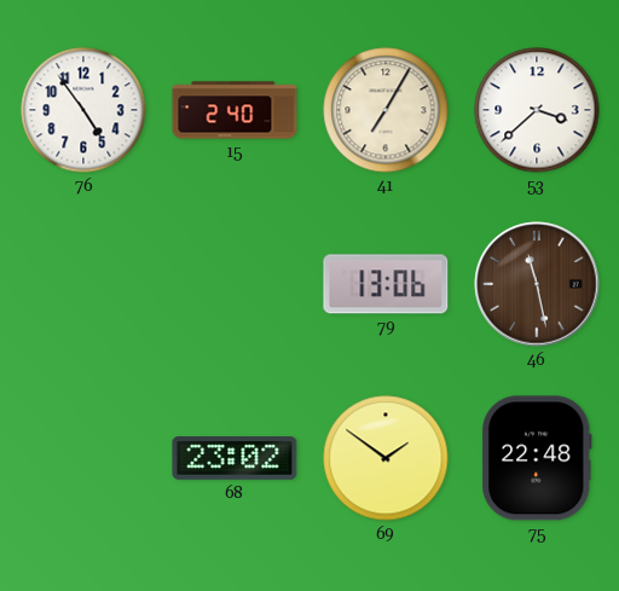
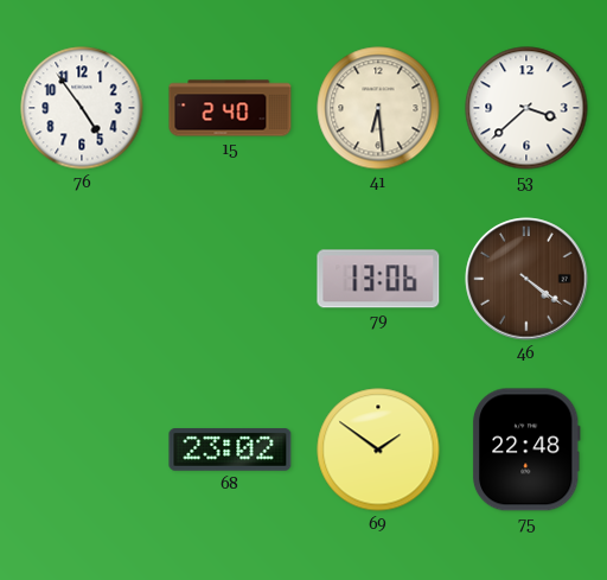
41: 7:05 -> 6:29
46: 11:28 -> 4:21
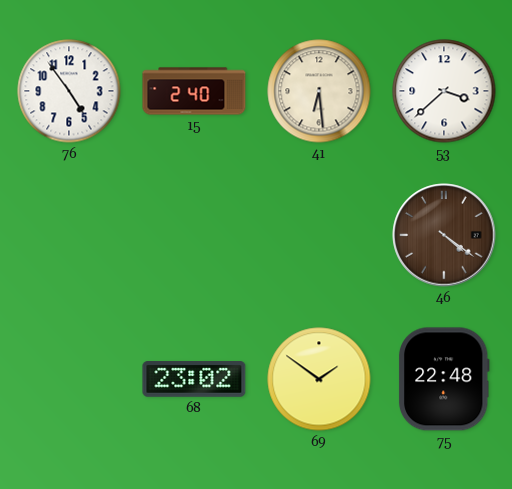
79: 13:06 -> none
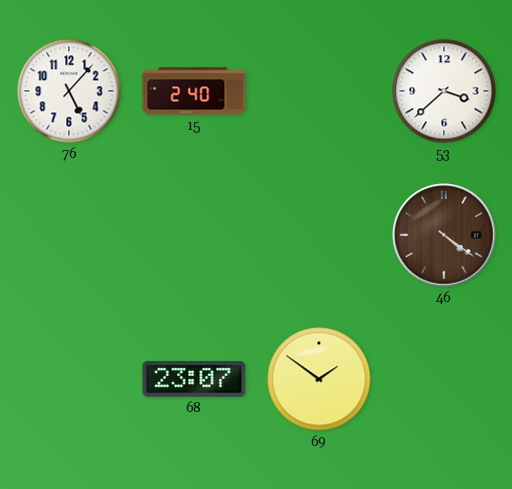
76: 4:54 -> 5:07
41: 6:29 -> none
68: 23:02 -> 23:07
75: 22:48 -> none
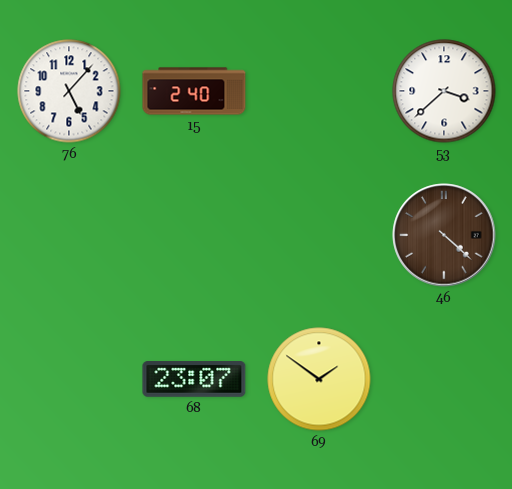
46: 4:21 -> 4:22
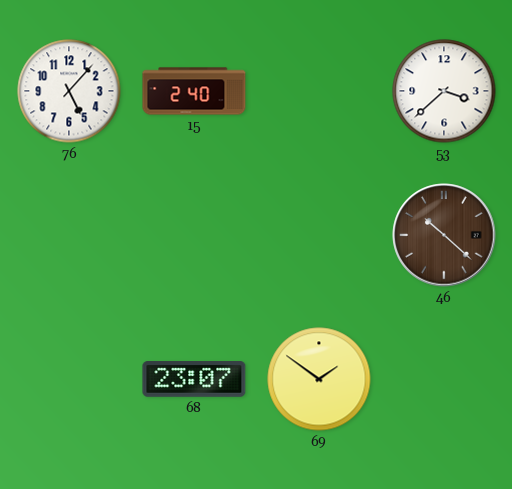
46: 4:22 -> 10:22
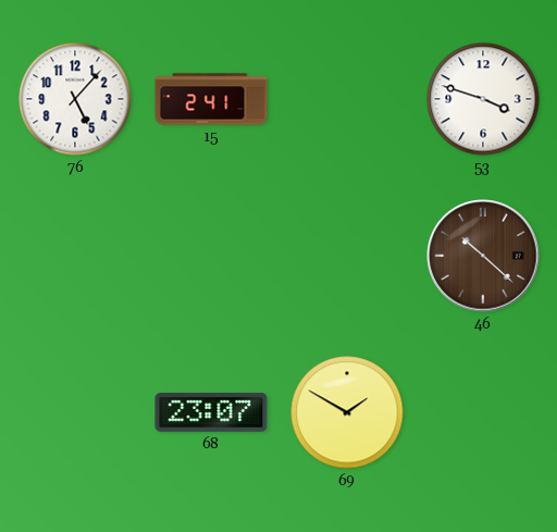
15: 2:40 -> 2:41
53: 3:38 -> 3:48
69: 1:51 -> 1:50
